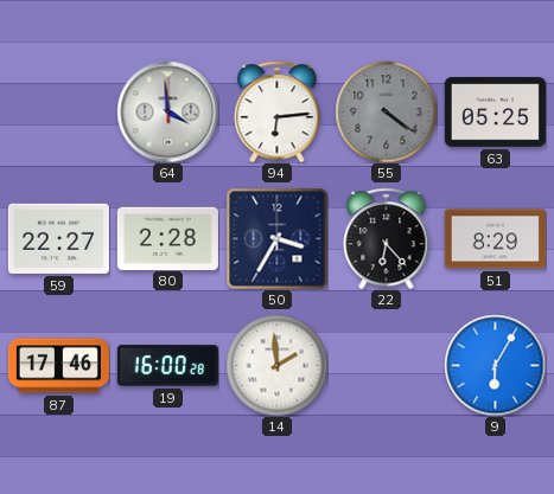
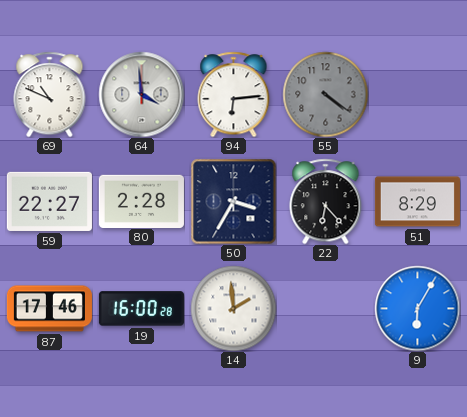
69: none -> 10:49
63: 05:25 -> none
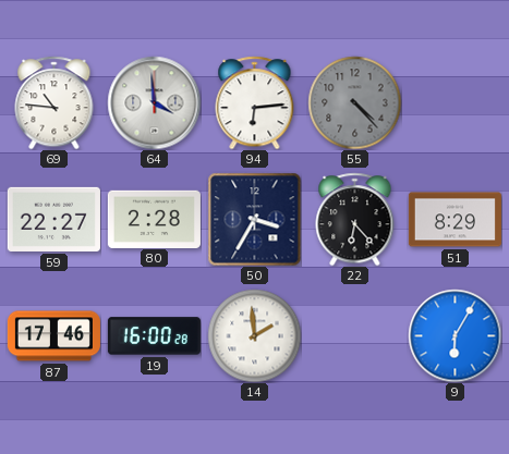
69: 10:49 -> 10:46
55: 4:21 -> 4:23
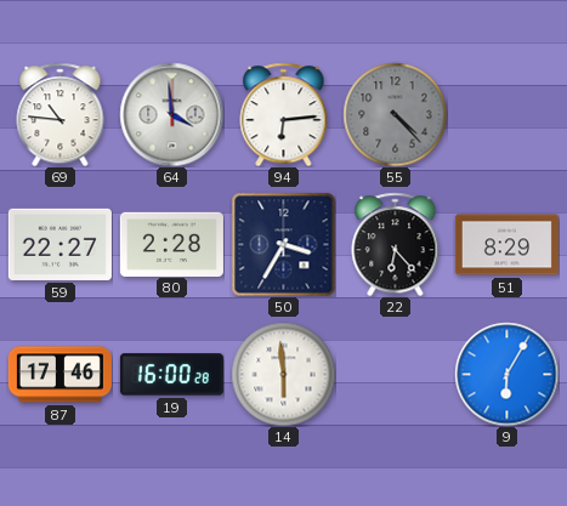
14: 1:59 -> 5:59
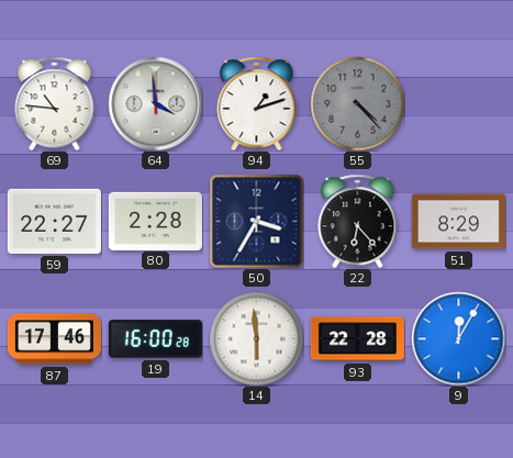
94: 6:14 -> 1:12
93: none -> 22:28
9: 6:05 -> 12:05
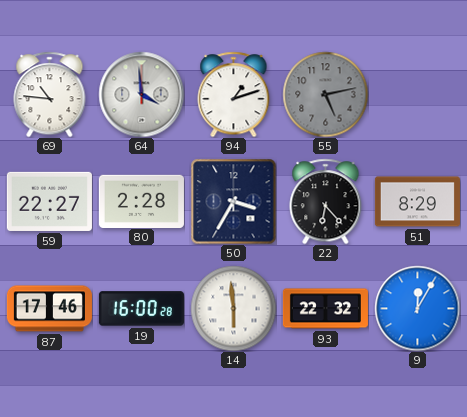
55: 4:23 -> 5:13
93: 22:28 -> 22:32
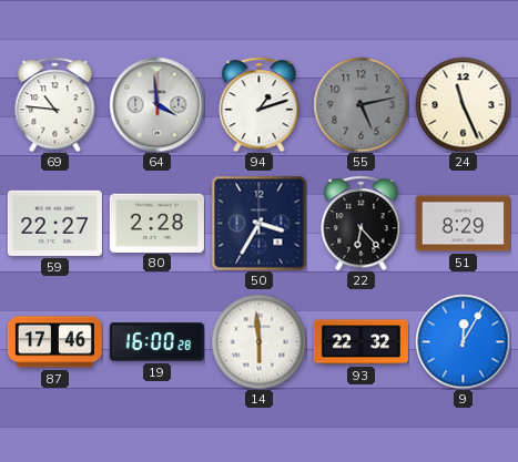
24: none -> 11:26
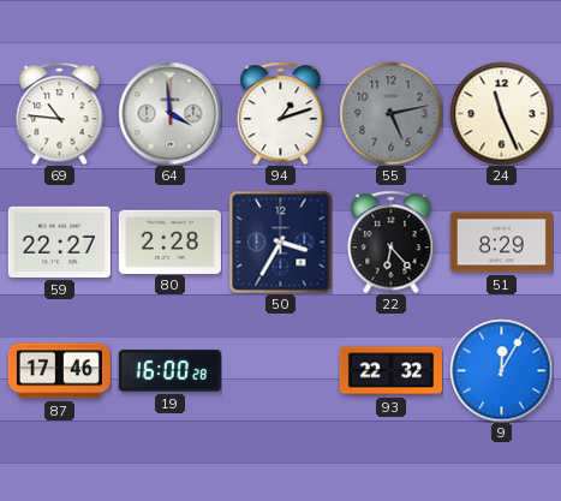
14: 5:59 -> none
